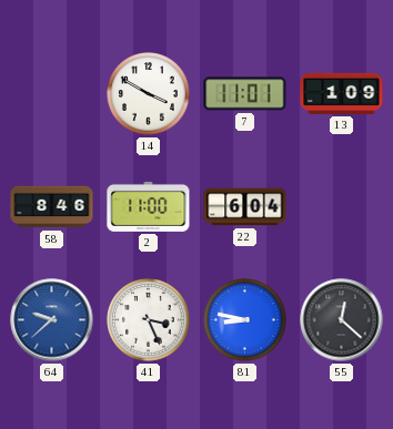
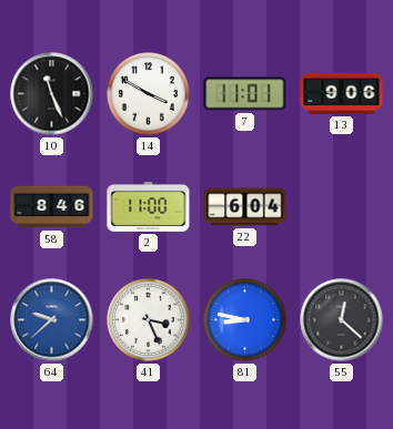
10: none -> 11:26
13: 1:09 -> 9:06
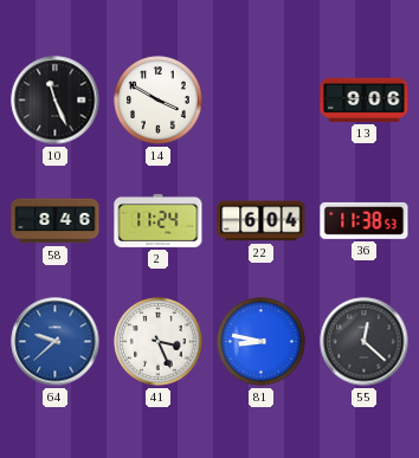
7: 11:01 -> none
2: 11:00 -> 11:24
36: none -> 11:38
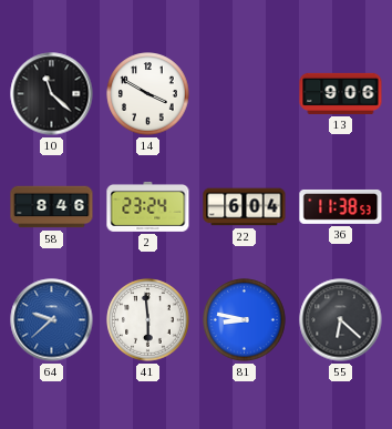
10: 11:26 -> 11:22
2: 11:24 -> 23:24
41: 3:26 -> 5:59
55: 12:22 -> 6:22
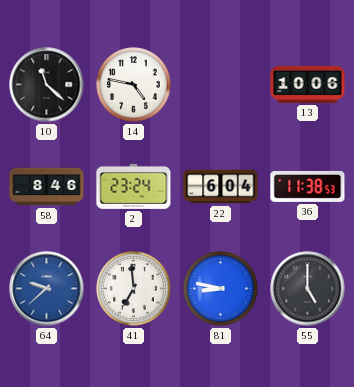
14: 3:50 -> 4:47
13: 9:06 -> 10:06
41: 5:59 -> 6:59
55: 6:22 -> 5:00
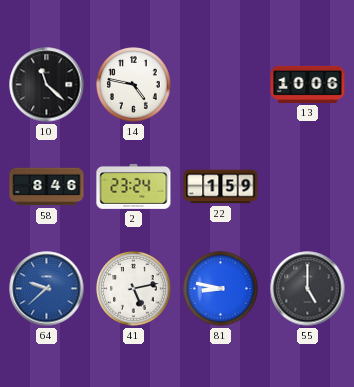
22: 6:04 -> 1:59
36: 11:38 -> none
41: 6:59 -> 5:13
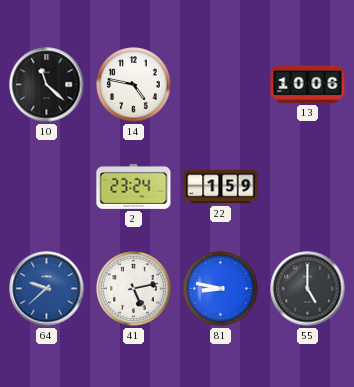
58: 8:46 -> none
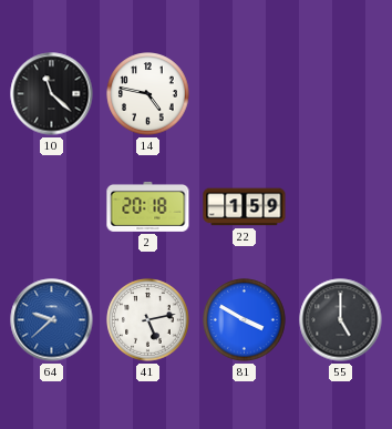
13: 10:06 -> none
2: 23:24 -> 20:18
81: 8:47 -> 3:50
